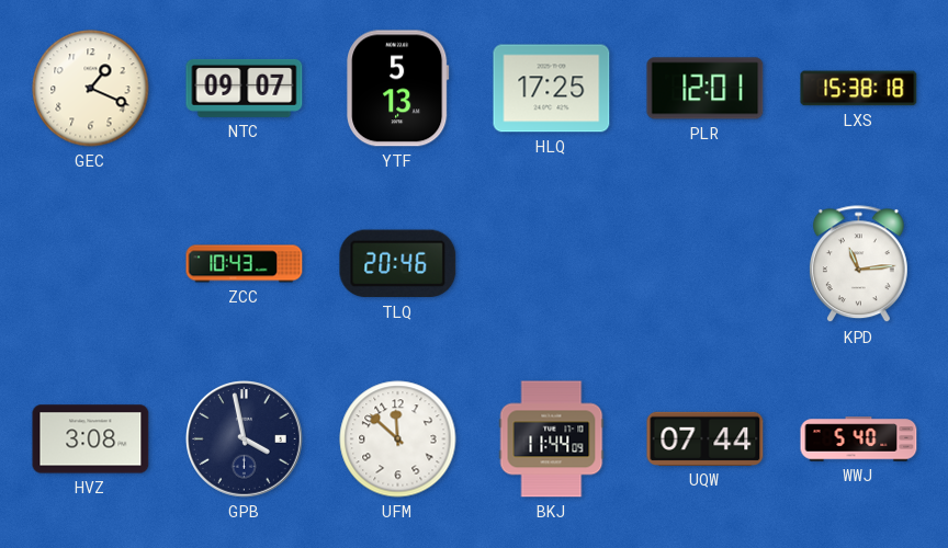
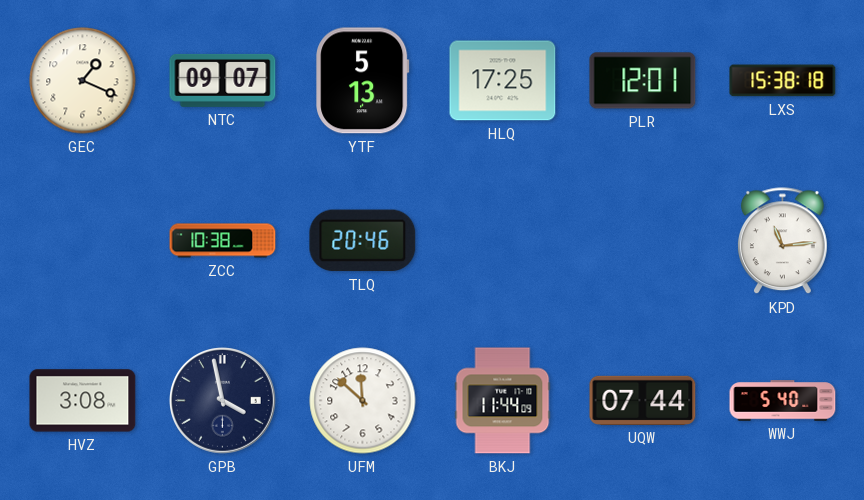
ZCC: 10:43 -> 10:38
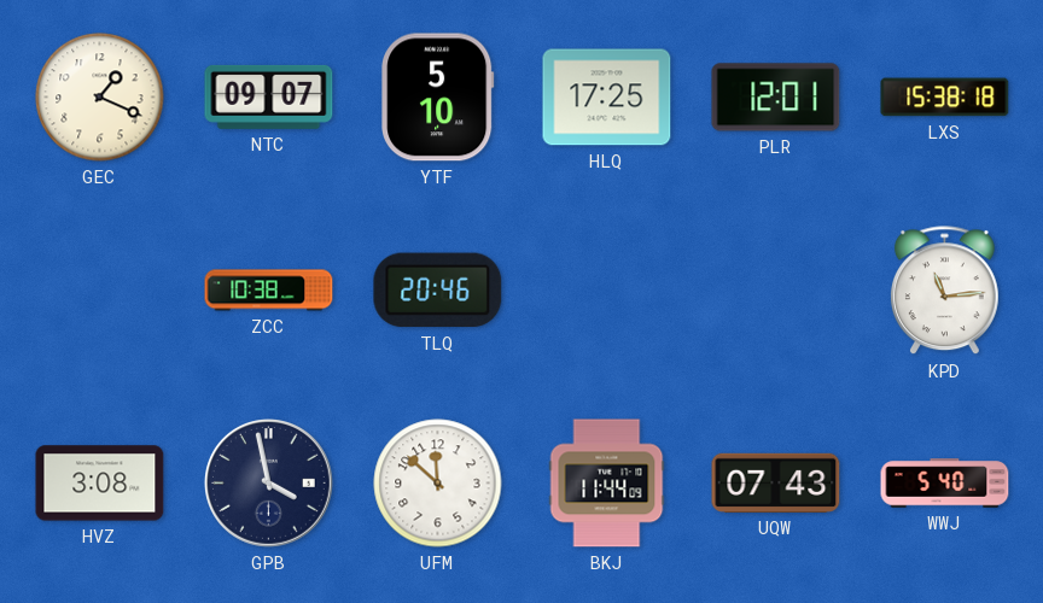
YTF: 5:13 -> 5:10
UQW: 07:44 -> 07:43
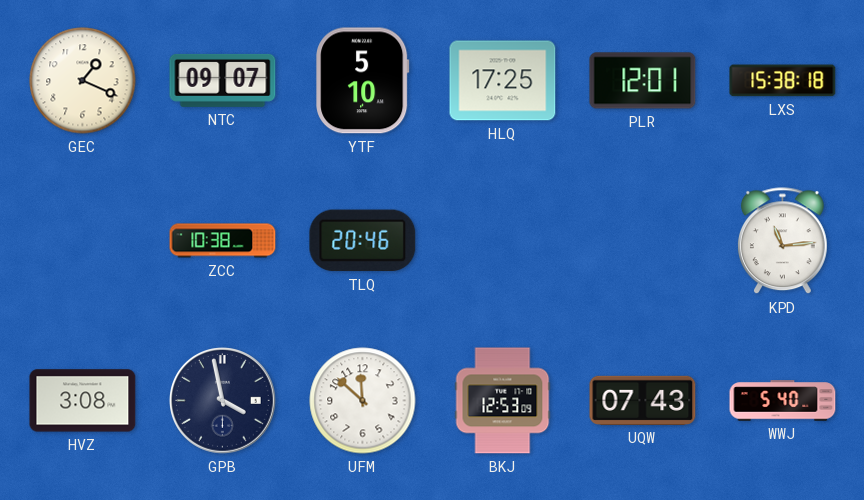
BKJ: 11:44 -> 12:53
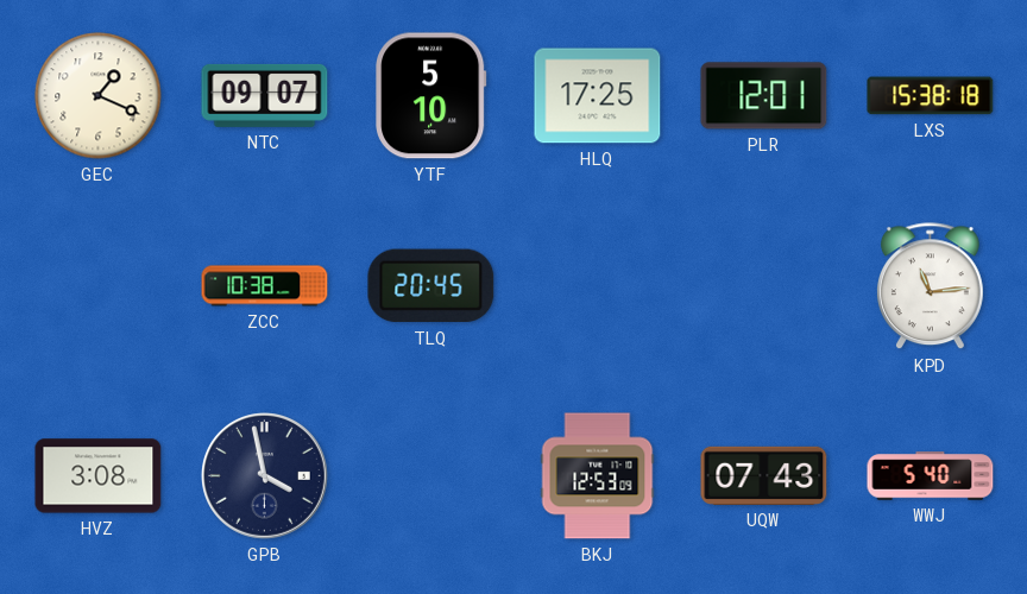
TLQ: 20:46 -> 20:45
UFM: 11:52 -> none
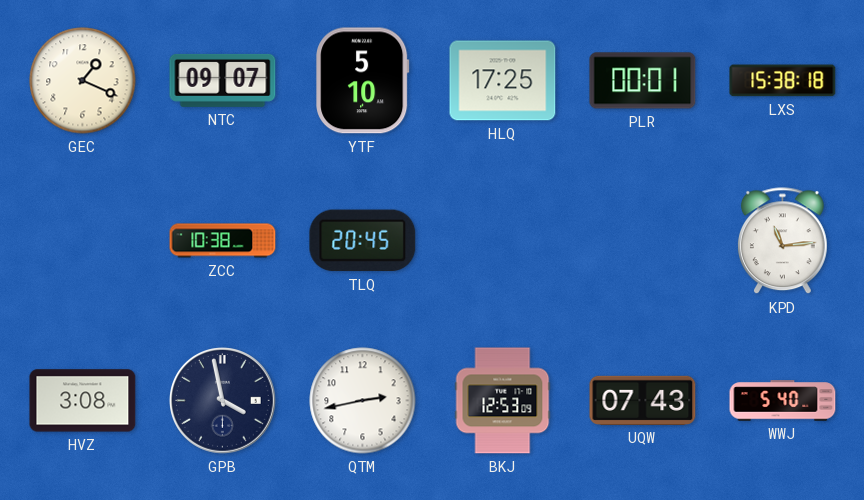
PLR: 12:01 -> 00:01
QTM: none -> 2:43
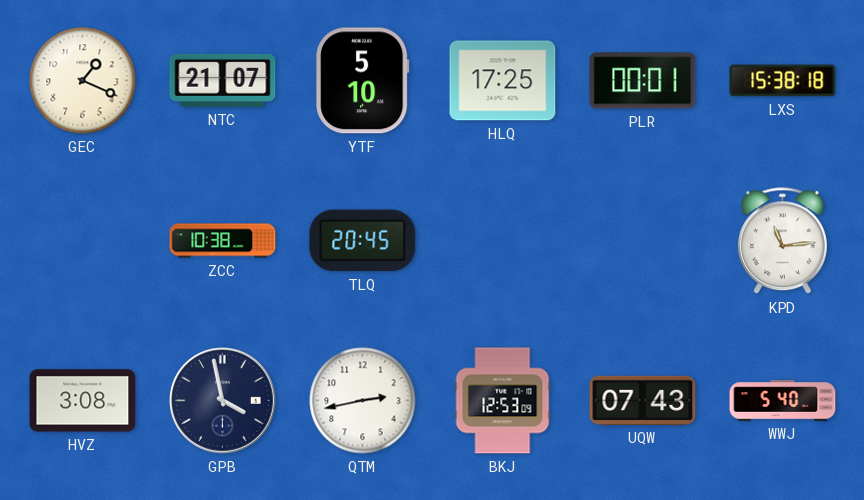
NTC: 09:07 -> 21:07
